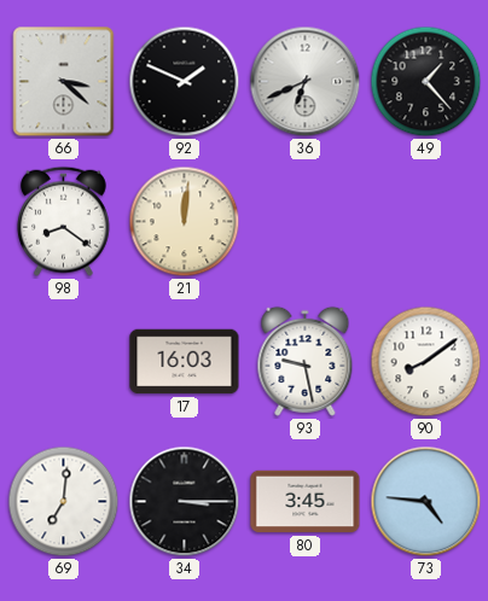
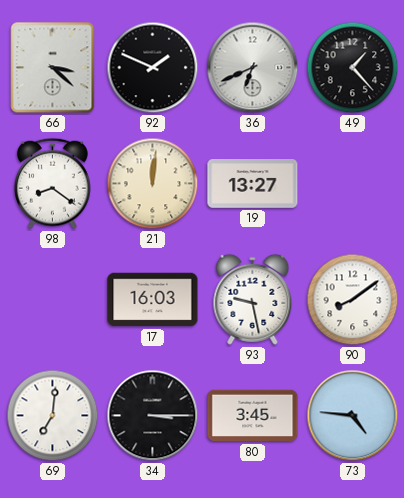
19: none -> 13:27
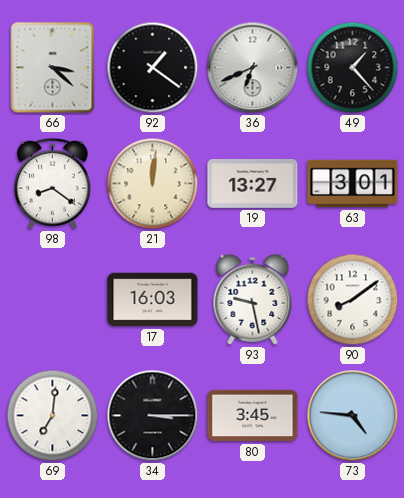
92: 1:49 -> 1:21
63: none -> 3:01
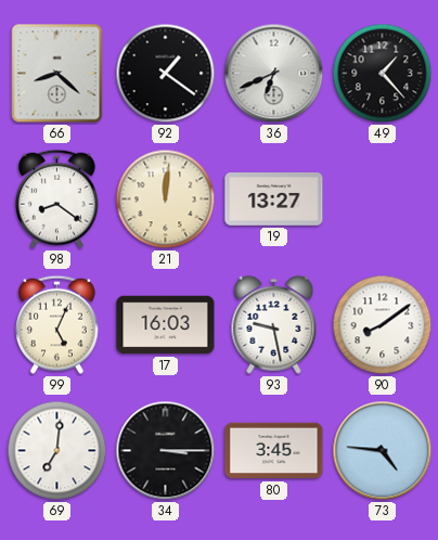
66: 3:22 -> 8:22
63: 3:01 -> none
99: none -> 5:04
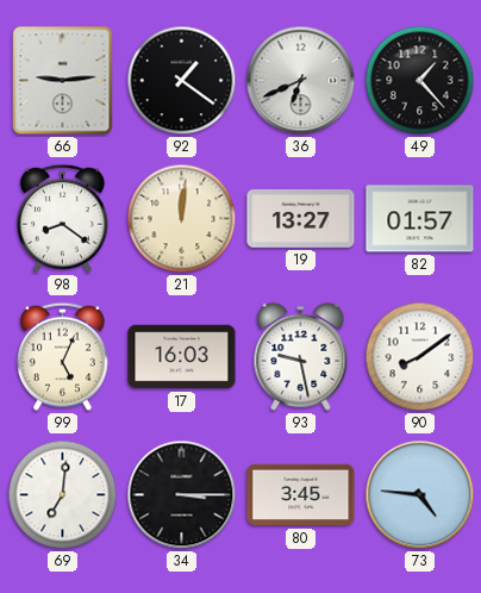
66: 8:22 -> 9:14
82: none -> 01:57
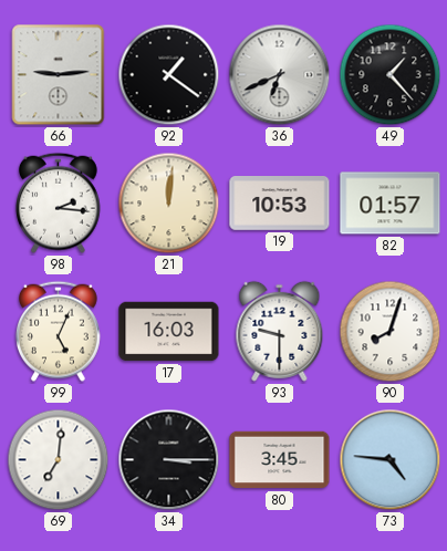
98: 8:21 -> 2:16
19: 13:27 -> 10:53
93: 9:28 -> 9:30
90: 8:09 -> 8:03
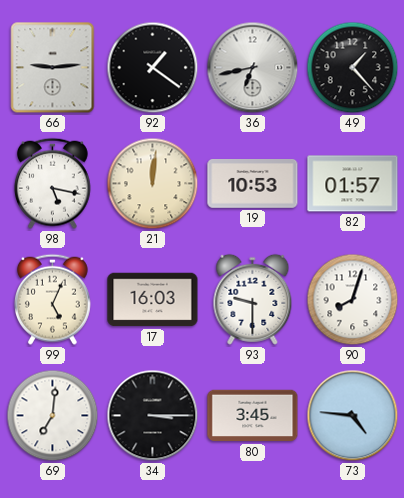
36: 6:41 -> 6:43
98: 2:16 -> 5:17
